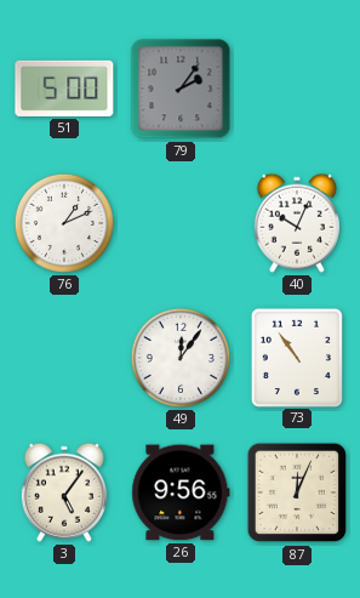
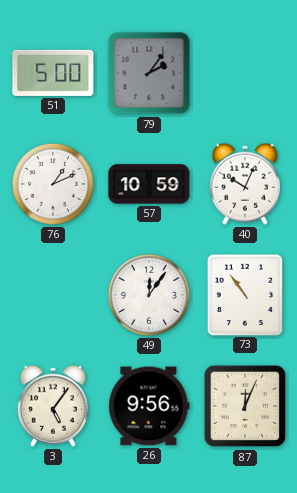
57: none -> 10:59
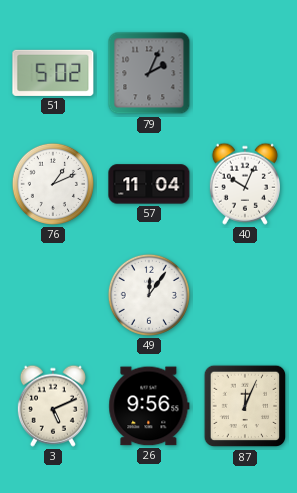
51: 5:00 -> 5:02
79: 2:06 -> 2:04
57: 10:59 -> 11:04
73: 10:54 -> none
3: 5:06 -> 5:11
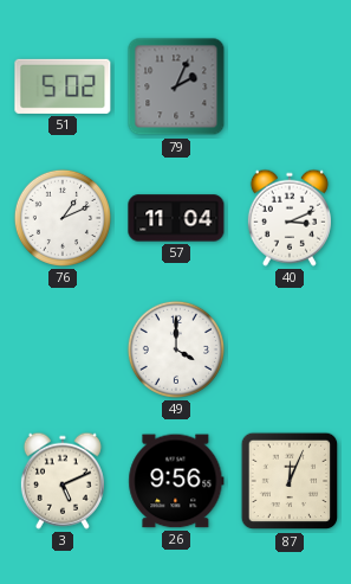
40: 10:04 -> 3:11
49: 12:06 -> 4:00
